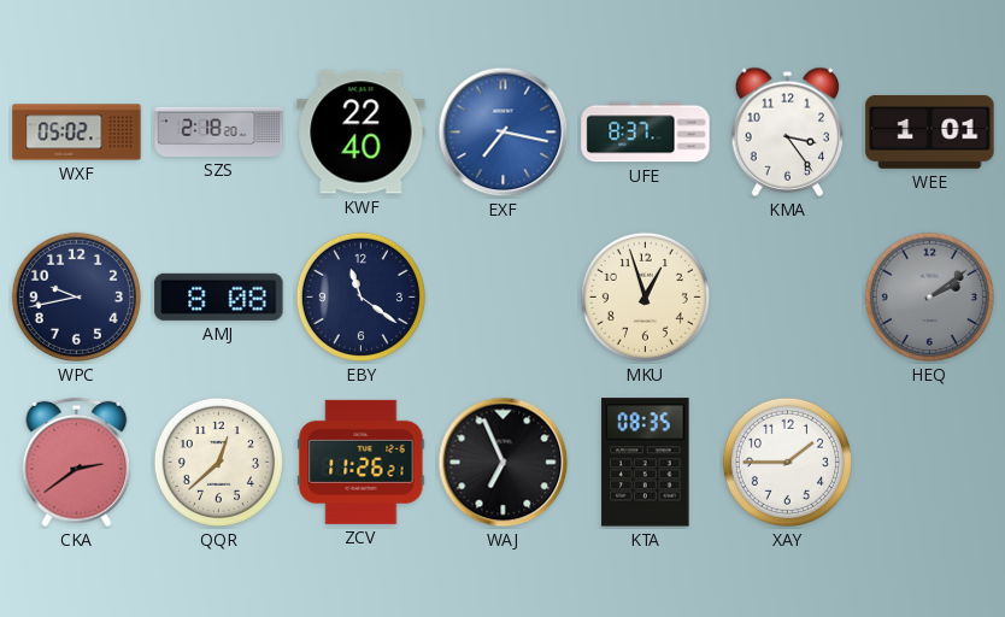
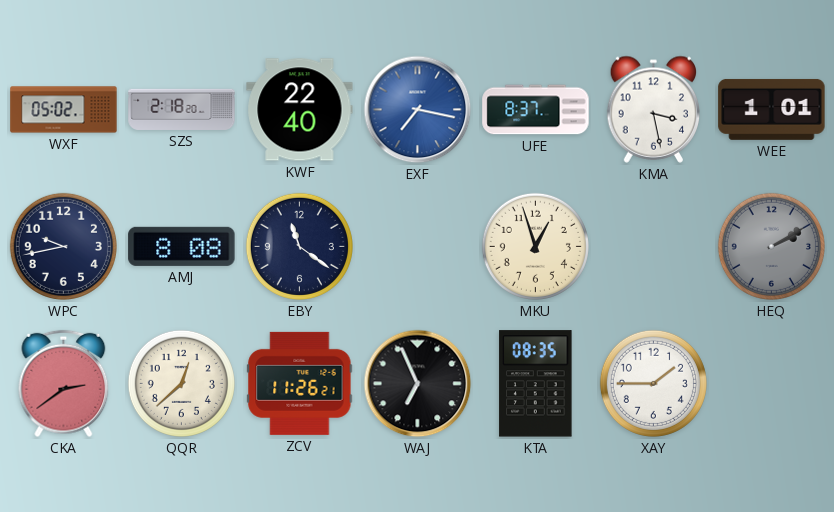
KMA: 3:24 -> 3:28
HEQ: 2:09 -> 2:10
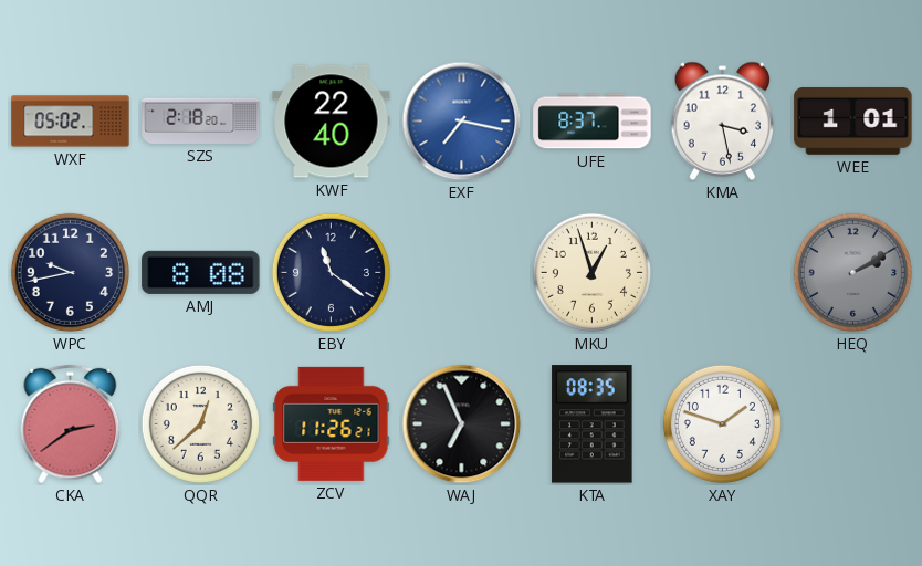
XAY: 1:45 -> 1:48
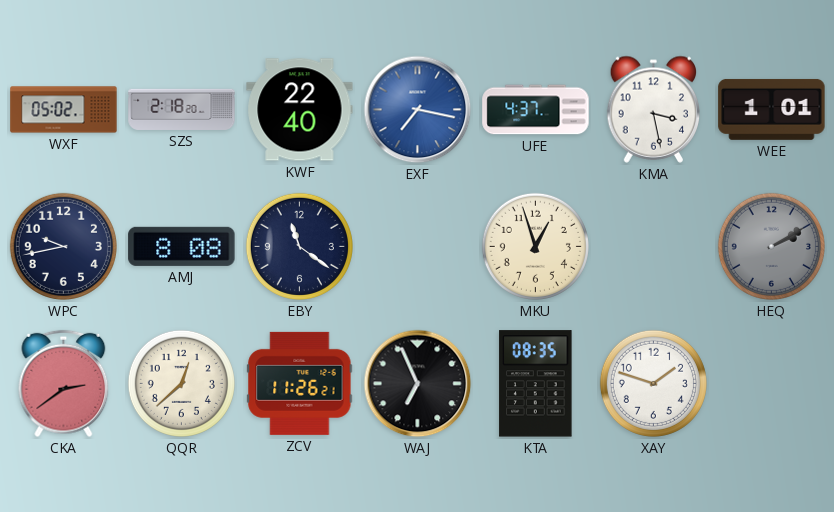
UFE: 8:37 -> 4:37
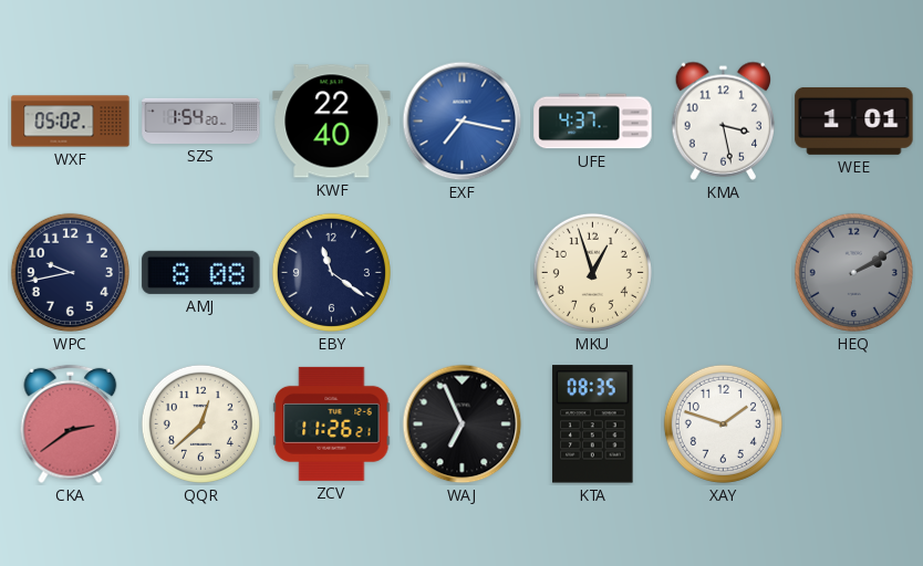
SZS: 2:18 -> 1:54
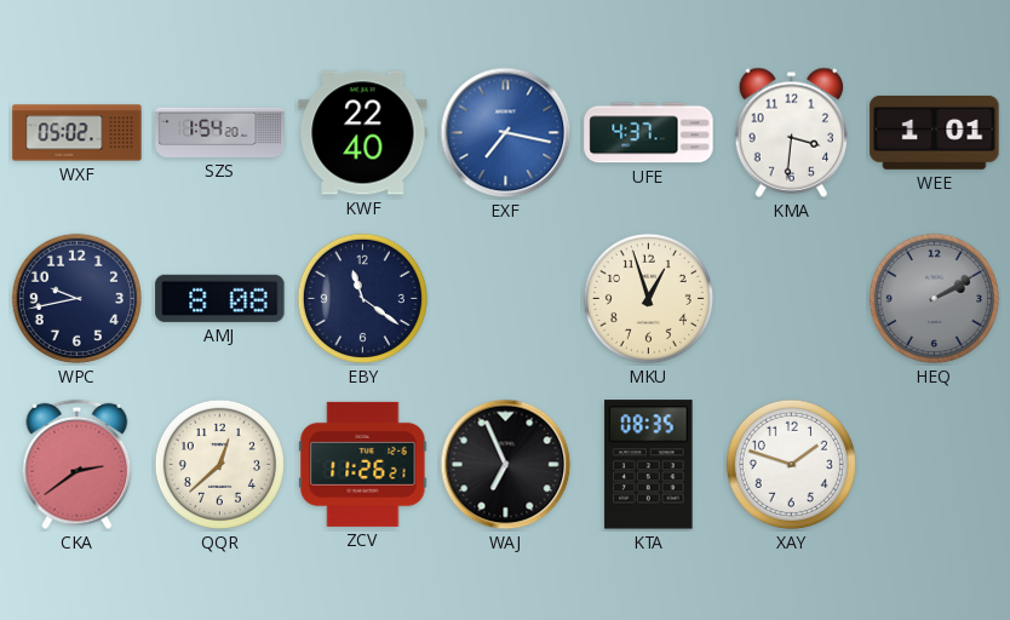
KMA: 3:28 -> 3:31
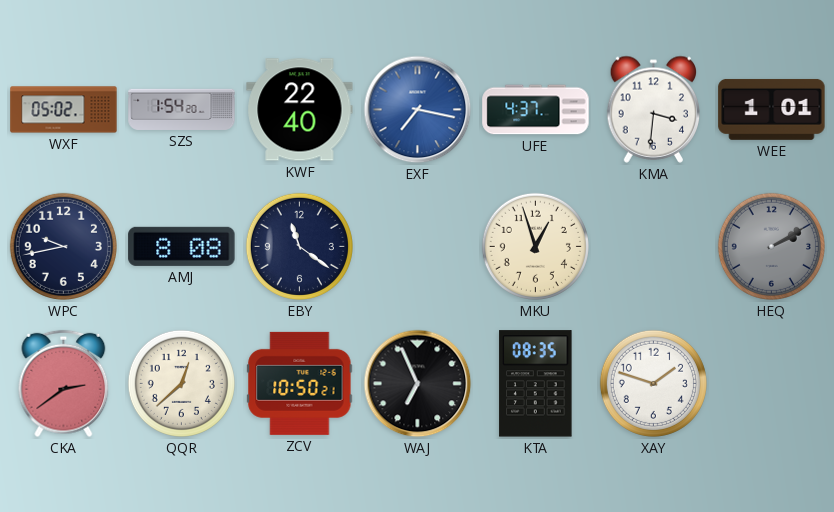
ZCV: 11:26 -> 10:50
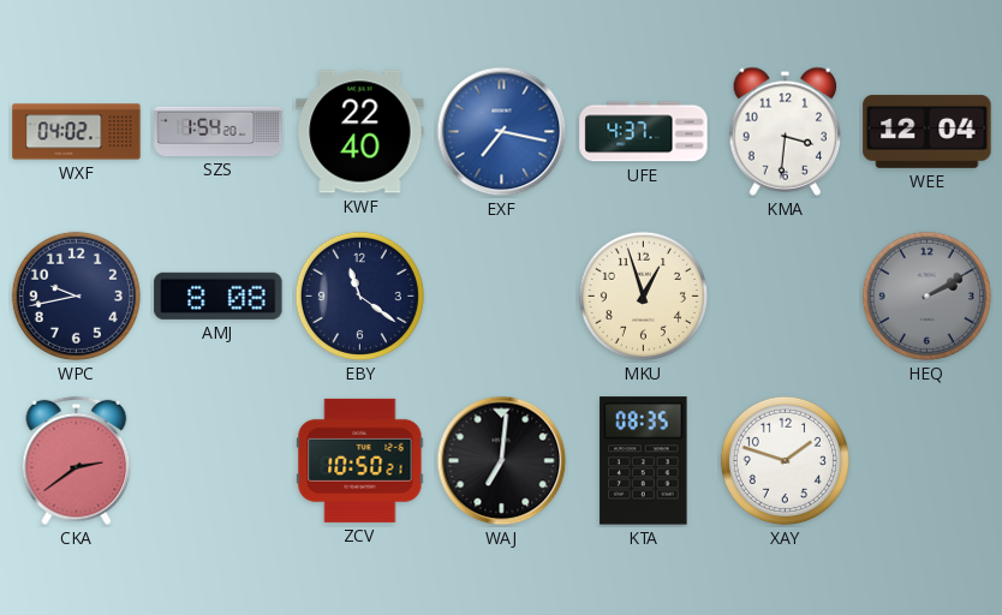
WXF: 05:02 -> 04:02
WEE: 1:01 -> 12:04
QQR: 12:38 -> none
WAJ: 6:56 -> 7:01
